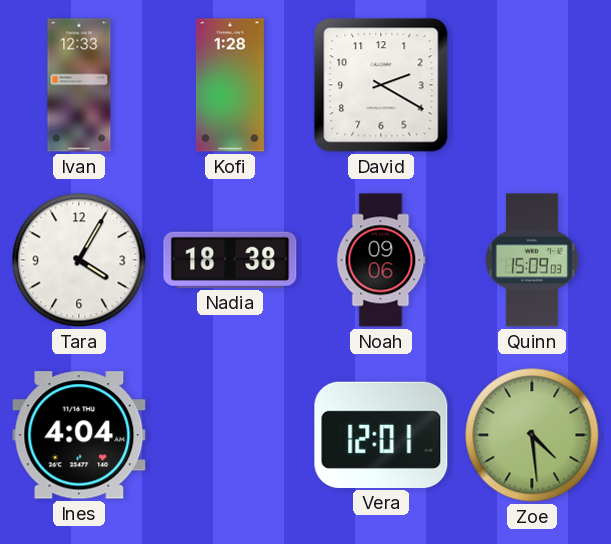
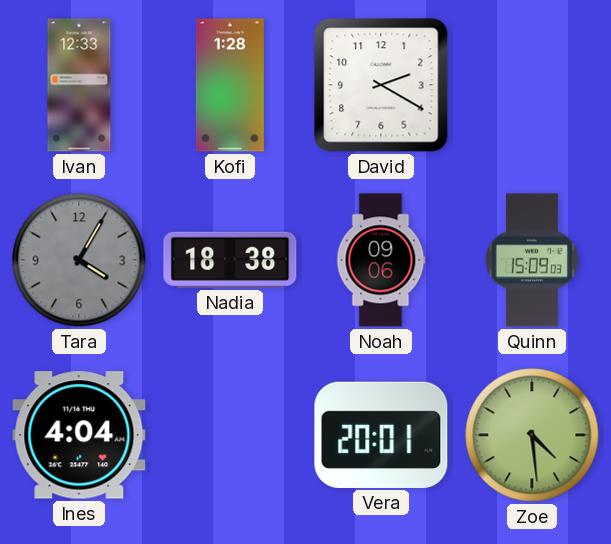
Tara dial: white -> grey
Vera: 12:01 -> 20:01
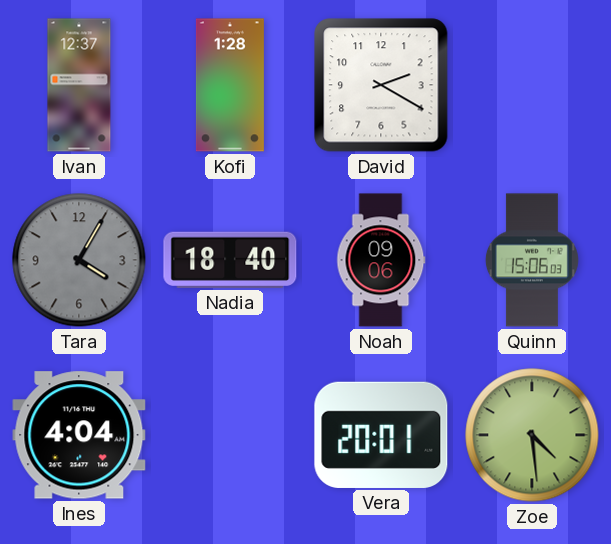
Ivan: 12:33 -> 12:37
Nadia: 18:38 -> 18:40
Quinn: 15:09 -> 15:06
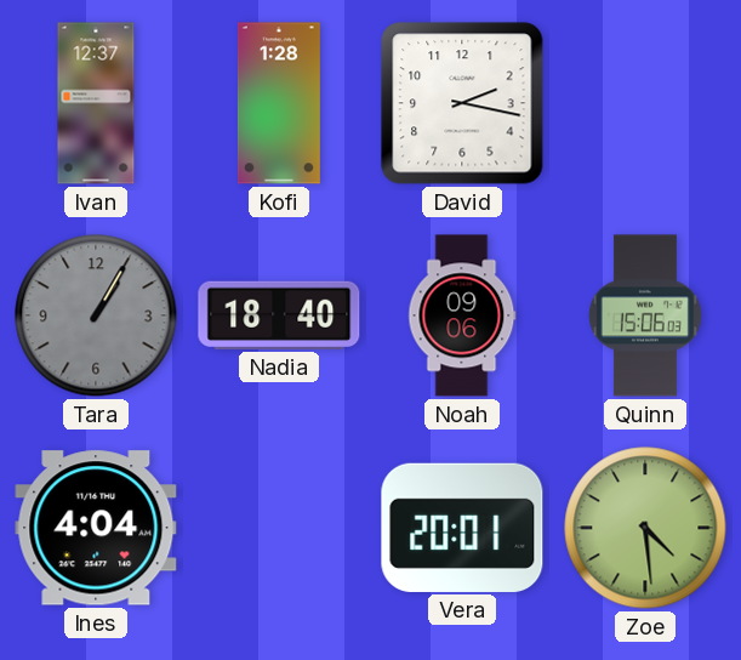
David: 2:20 -> 2:17
Tara: 4:05 -> 1:05
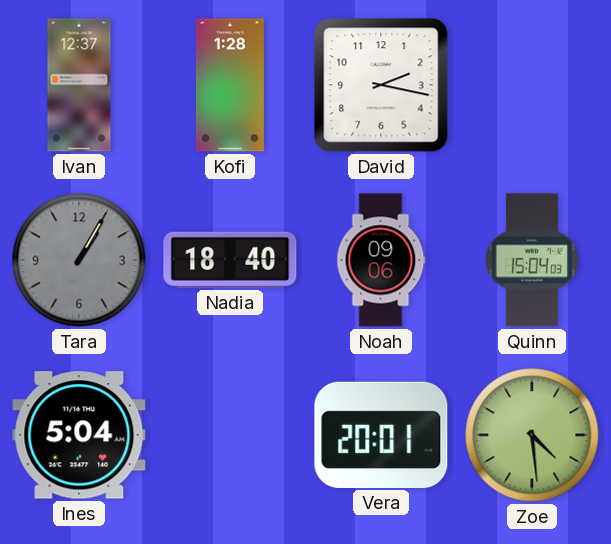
Quinn: 15:06 -> 15:04
Ines: 4:04 -> 5:04
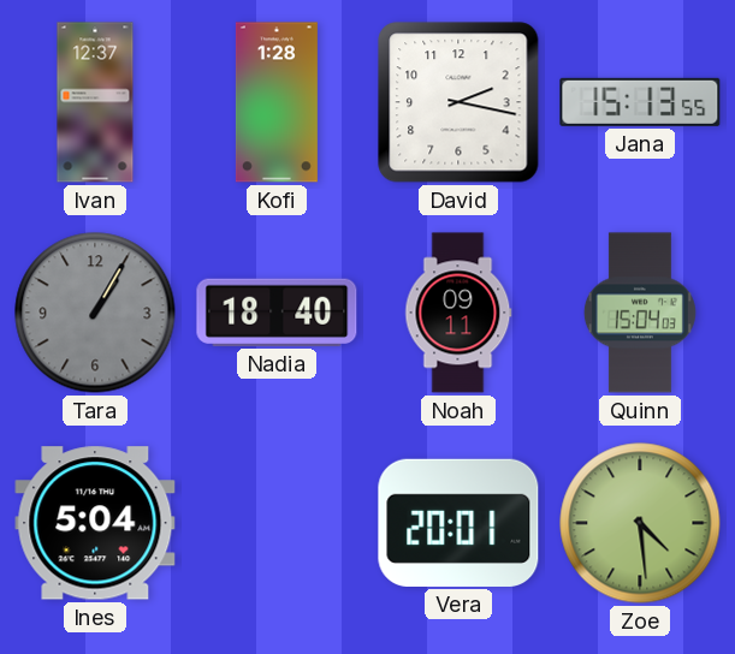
Jana: none -> 15:13
Noah: 09:06 -> 09:11
